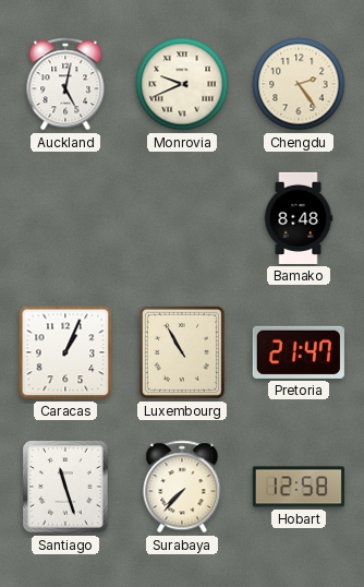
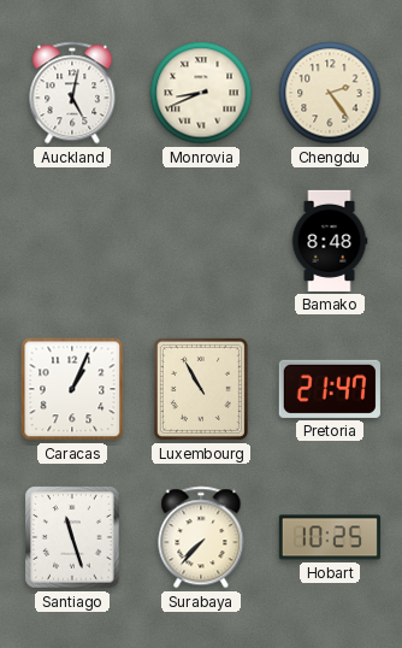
Monrovia: 9:41 -> 8:41
Hobart: 12:58 -> 10:25
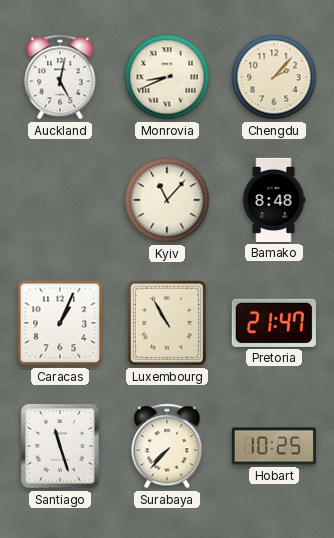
Chengdu: 2:24 -> 2:07
Kyiv: none -> 11:07
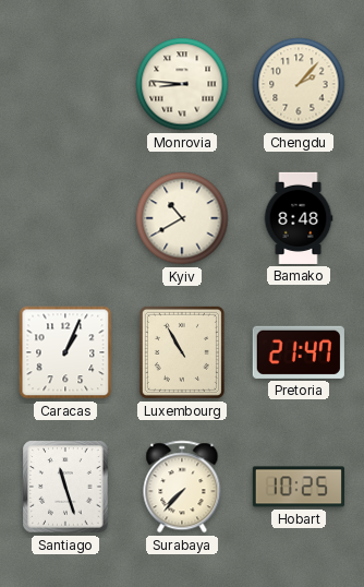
Auckland: 5:02 -> none
Monrovia: 8:41 -> 8:46
Kyiv: 11:07 -> 10:40
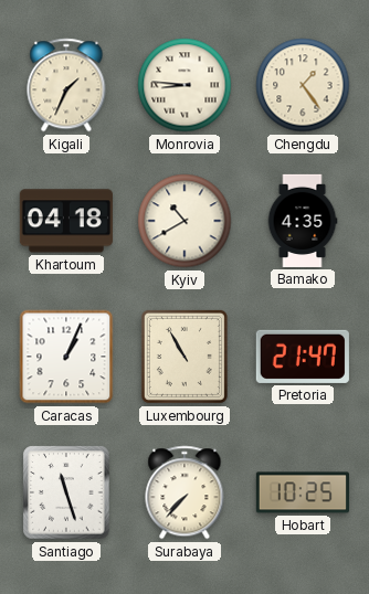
Kigali: none -> 1:34
Chengdu: 2:07 -> 1:24
Khartoum: none -> 04:18
Bamako: 8:48 -> 4:35
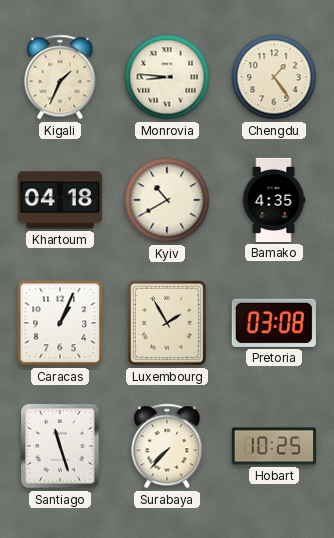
Luxembourg: 10:55 -> 1:55
Pretoria: 21:47 -> 03:08
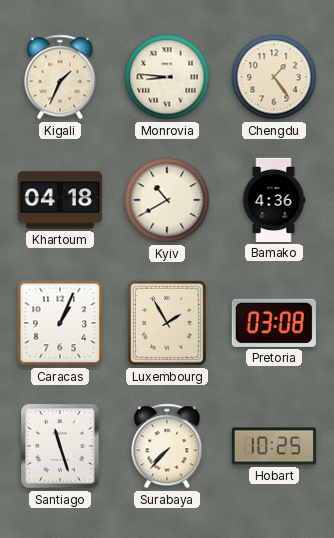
Bamako: 4:35 -> 4:36
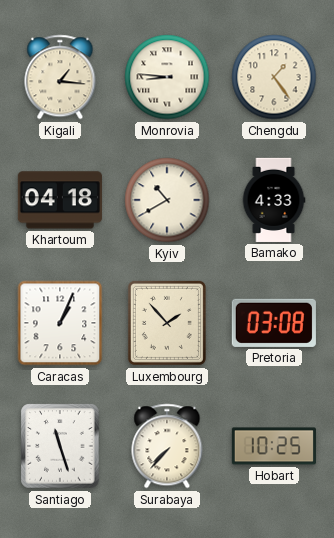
Kigali: 1:34 -> 1:16
Bamako: 4:36 -> 4:33
Luxembourg: 1:55 -> 1:53
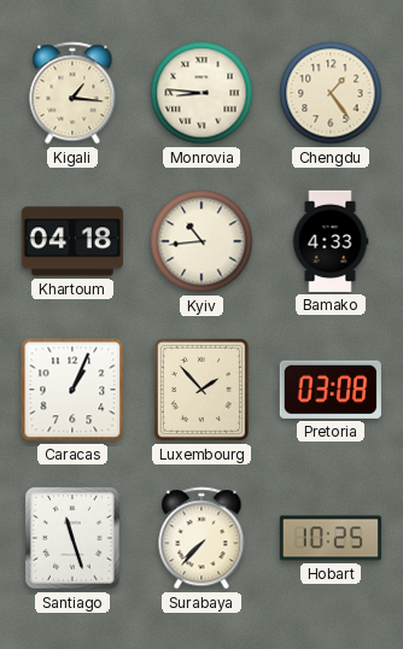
Kyiv: 10:40 -> 10:44
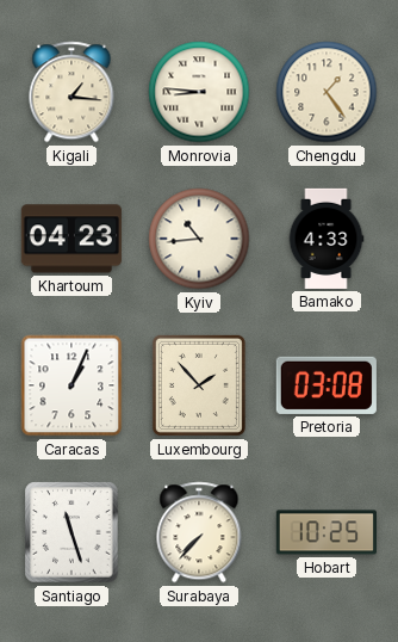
Khartoum: 04:18 -> 04:23
